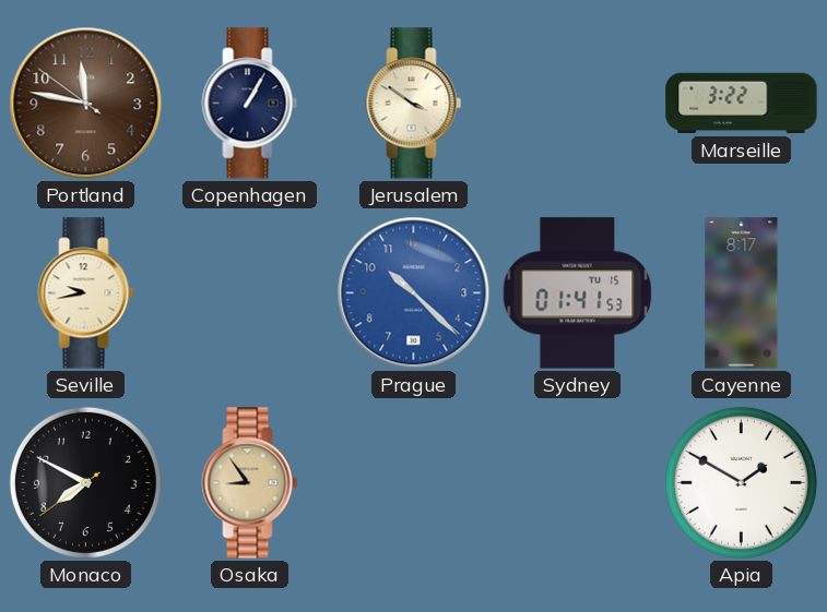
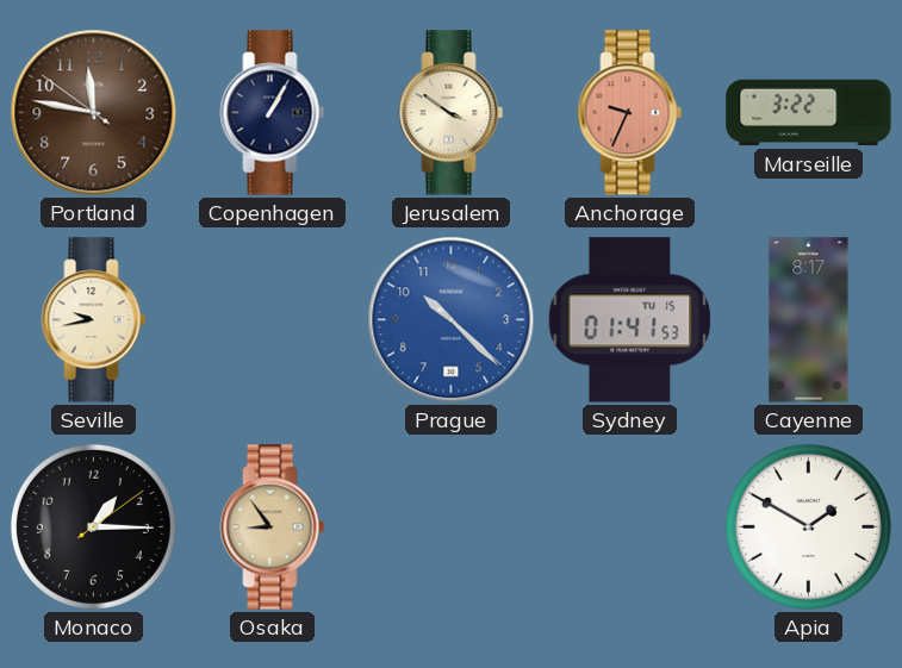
Anchorage: none -> 9:34
Monaco: 7:49 -> 1:15
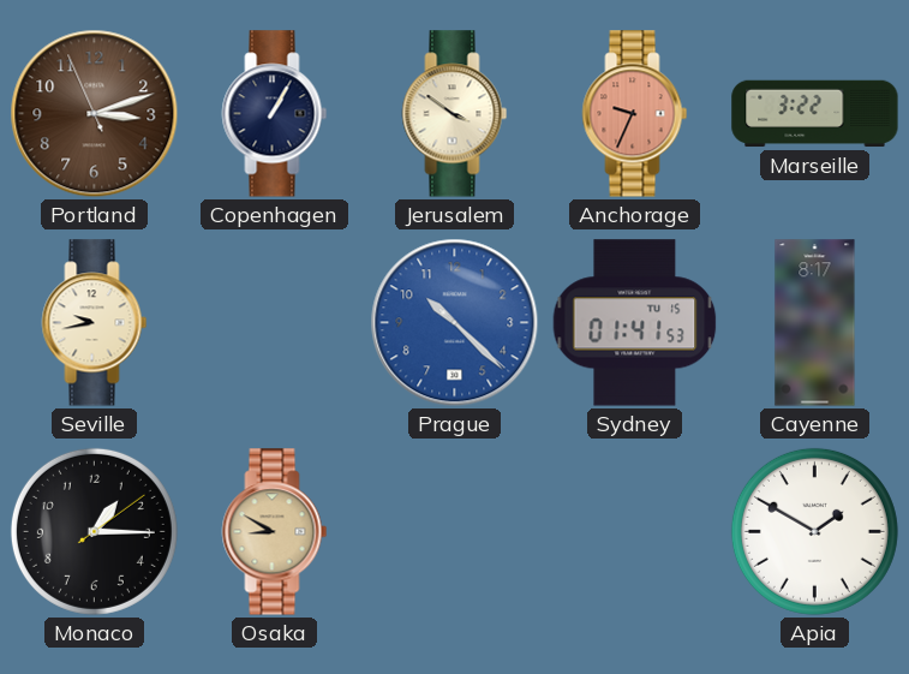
Portland: 11:46 -> 3:11
Osaka: 8:54 -> 8:50
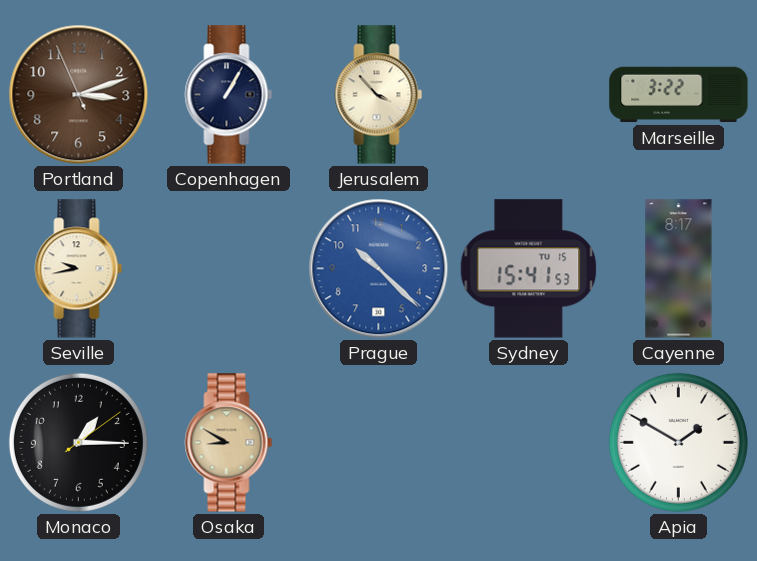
Jerusalem: 3:51 -> 3:53
Anchorage: 9:34 -> none
Sydney: 01:41 -> 15:41
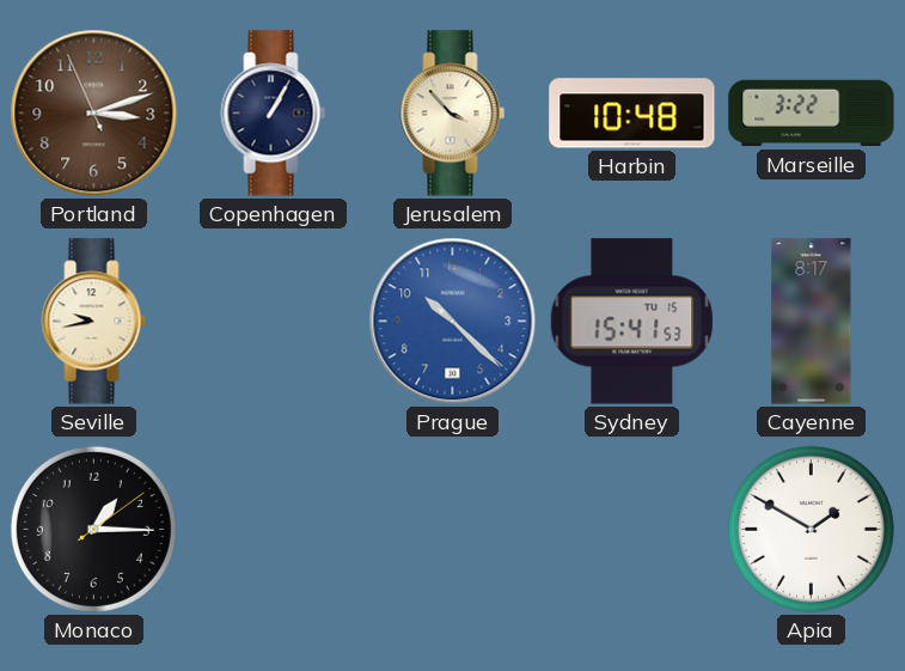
Harbin: none -> 10:48
Osaka: 8:50 -> none
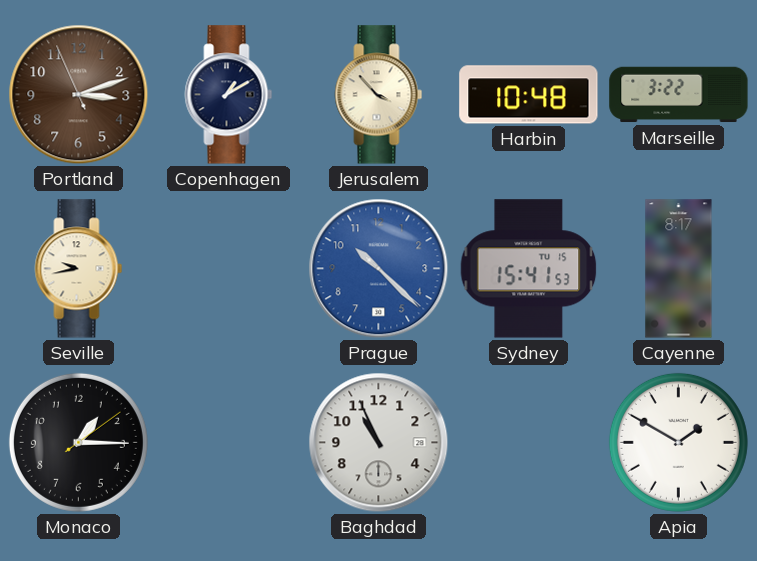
Copenhagen: 1:05 -> 1:10
Baghdad: none -> 10:56
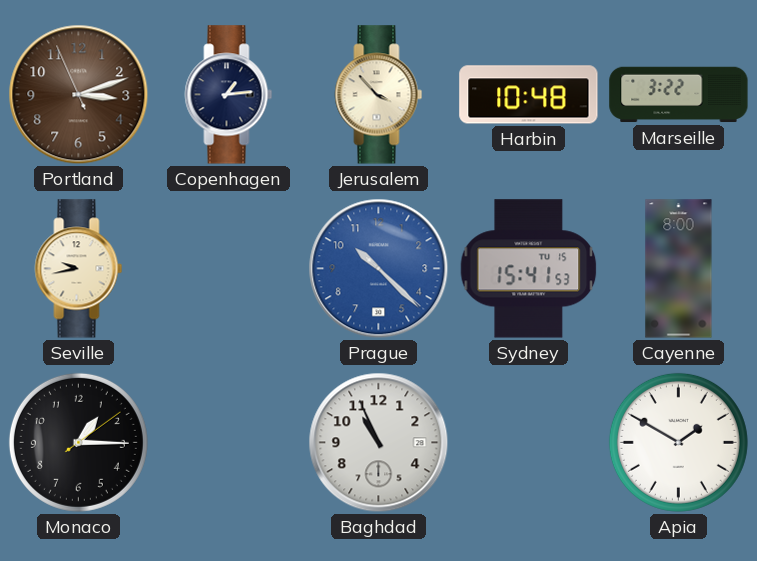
Copenhagen: 1:10 -> 1:14
Cayenne: 8:17 -> 8:00
